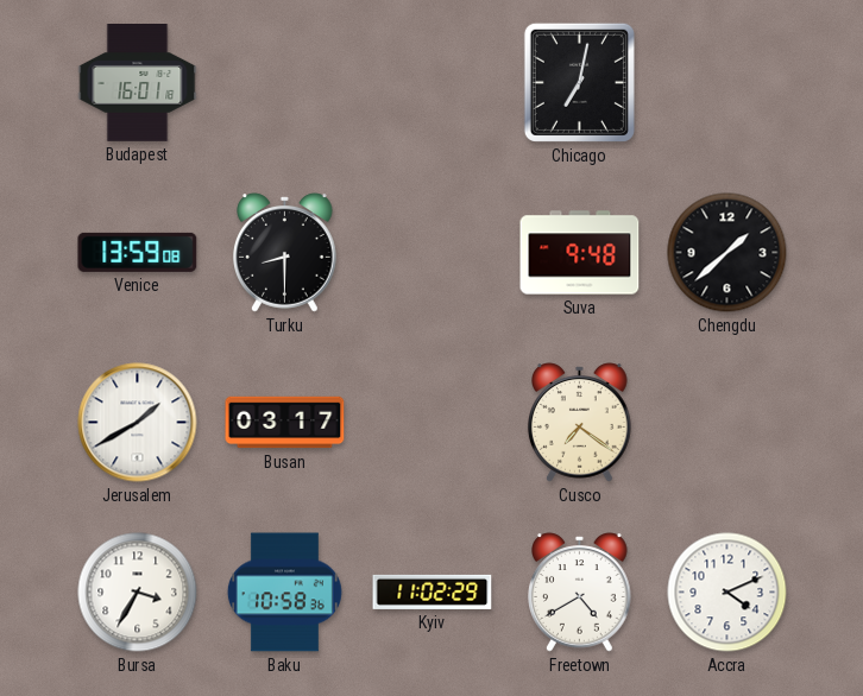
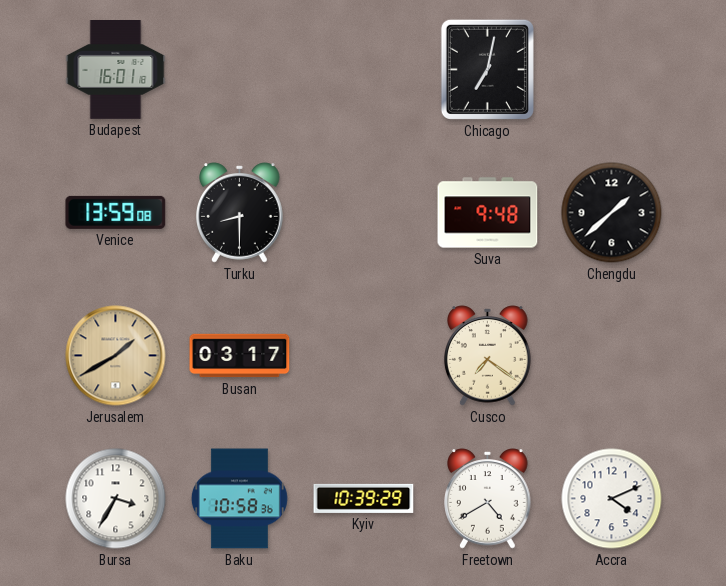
Jerusalem dial: white -> champagne
Kyiv: 11:02 -> 10:39
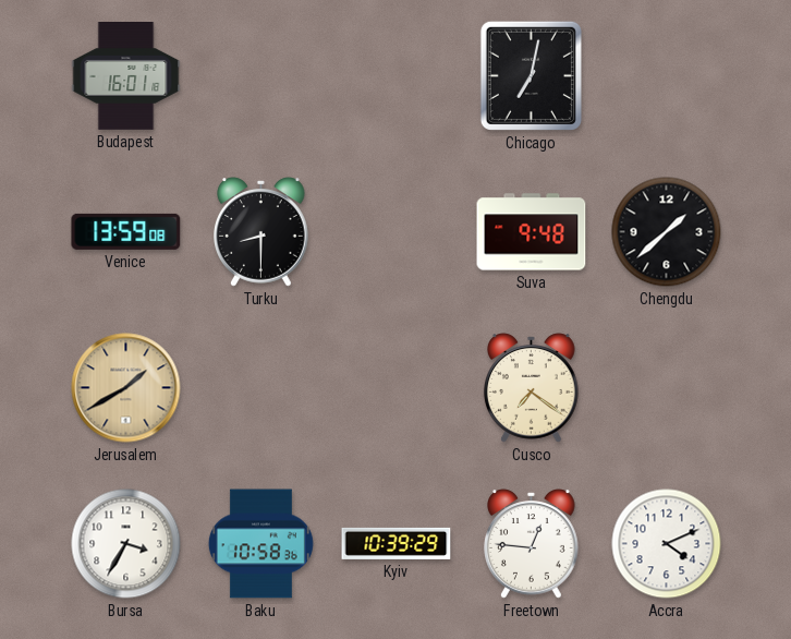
Busan: 03:17 -> none
Freetown: 4:40 -> 12:46
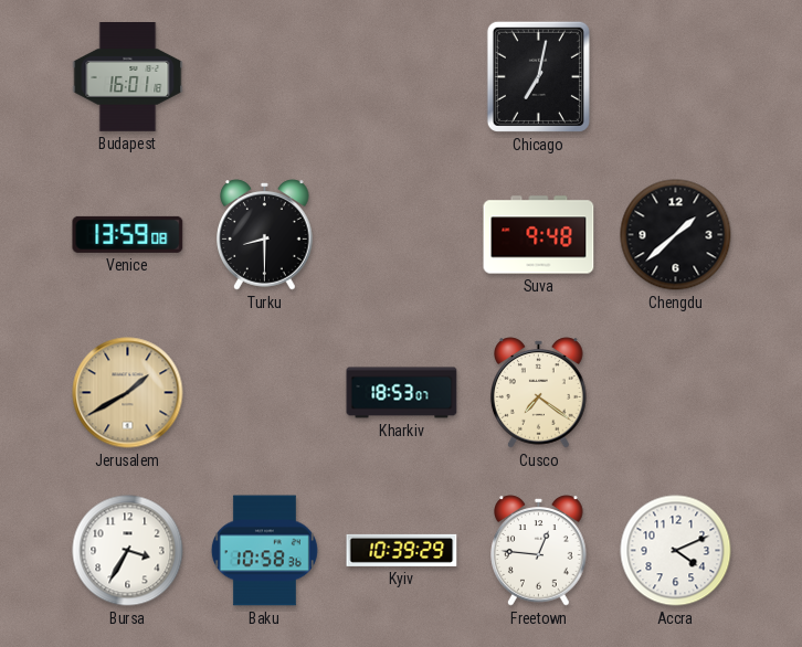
Kharkiv: none -> 18:53
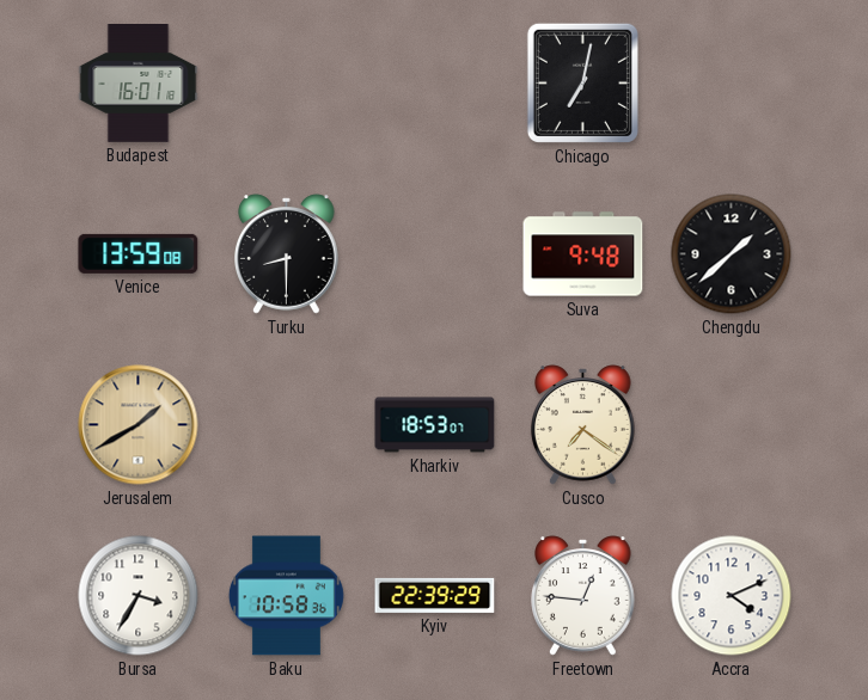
Kyiv: 10:39 -> 22:39
